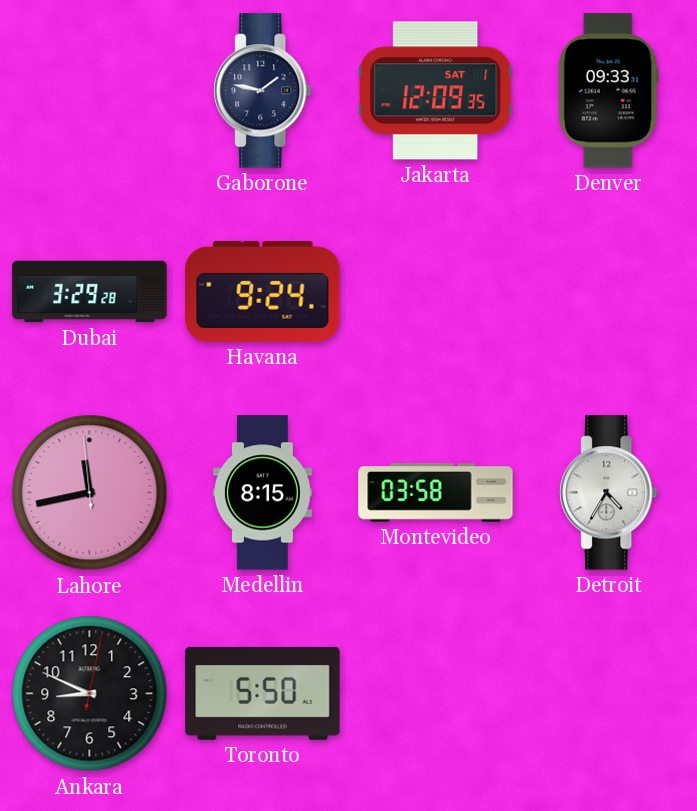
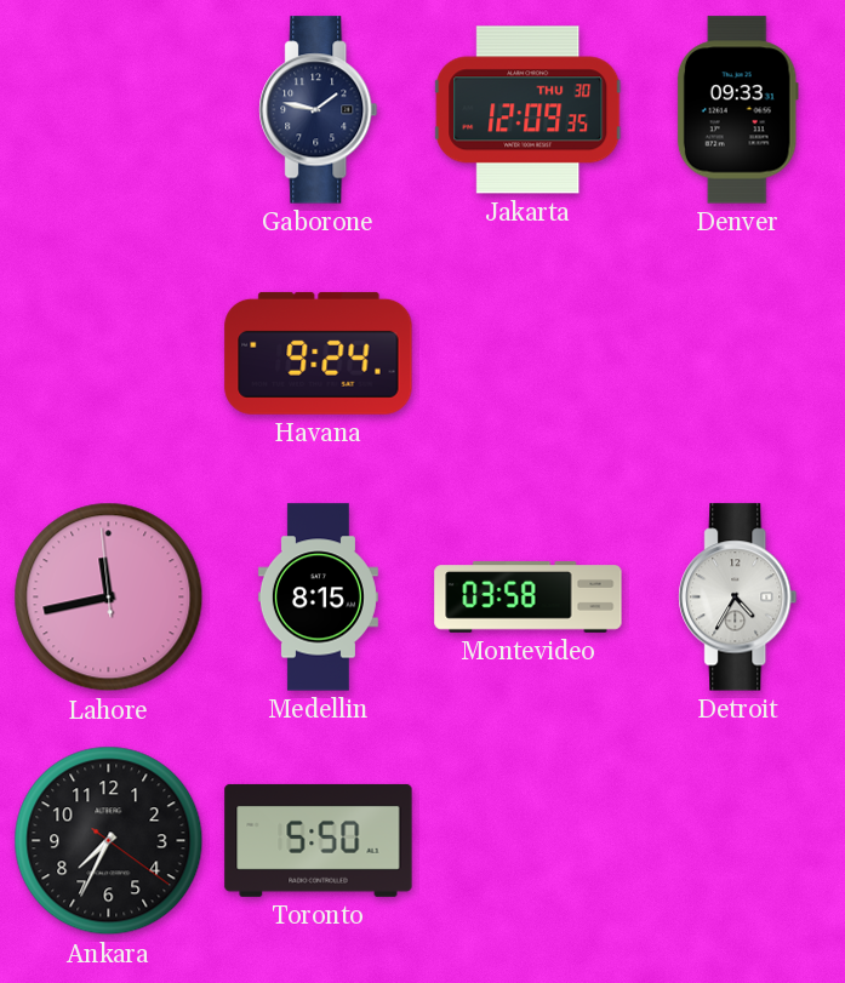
Jakarta date: SAT 1 -> THU 30
Dubai: 3:29 -> none
Ankara: 8:49 -> 7:34
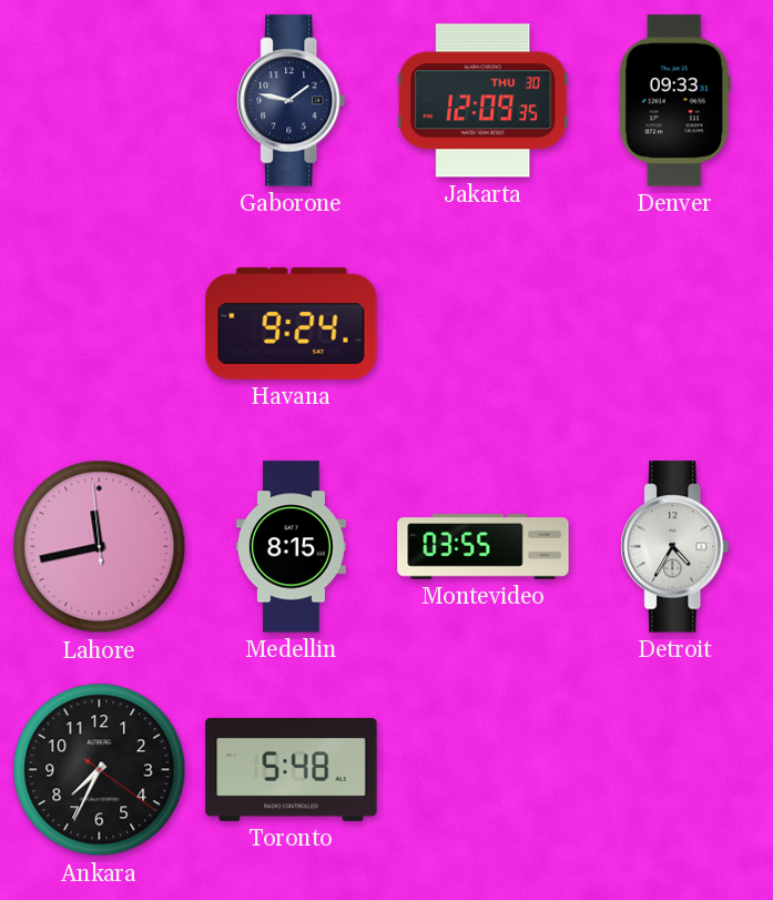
Montevideo: 03:58 -> 03:55
Toronto: 5:50 -> 5:48
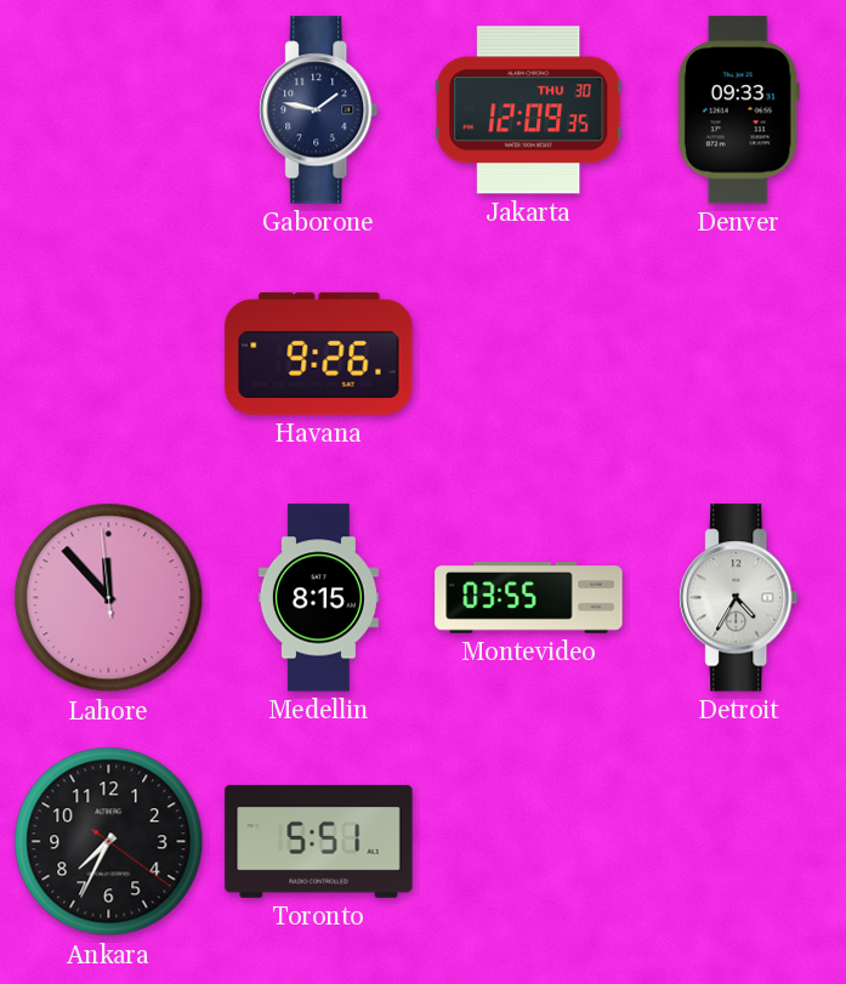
Havana: 9:24 -> 9:26
Lahore: 11:42 -> 11:52
Toronto: 5:48 -> 5:51
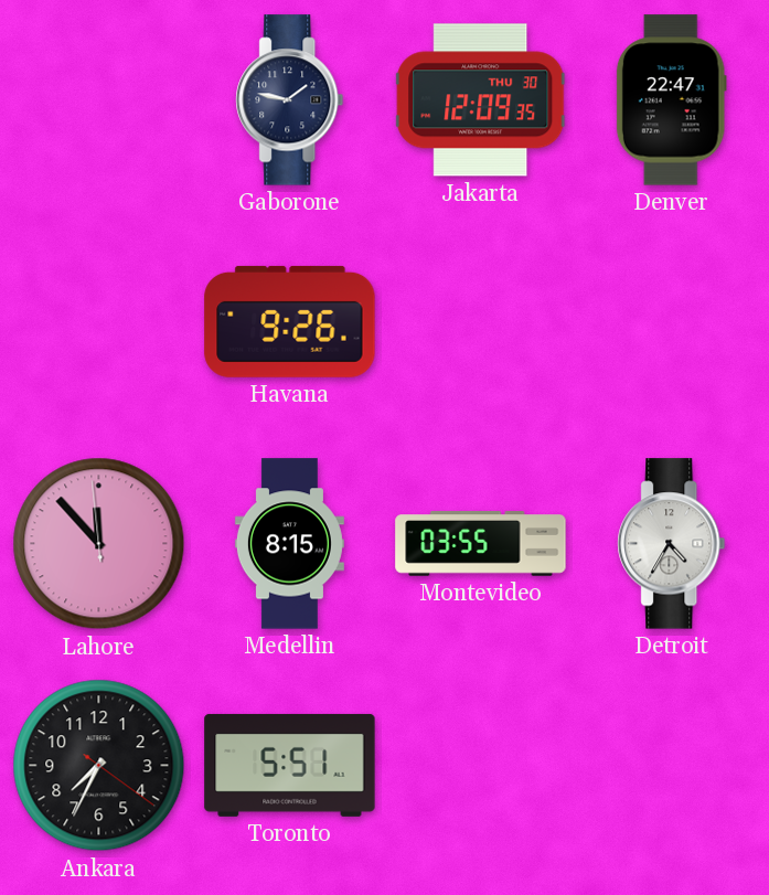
Denver: 09:33 -> 22:47
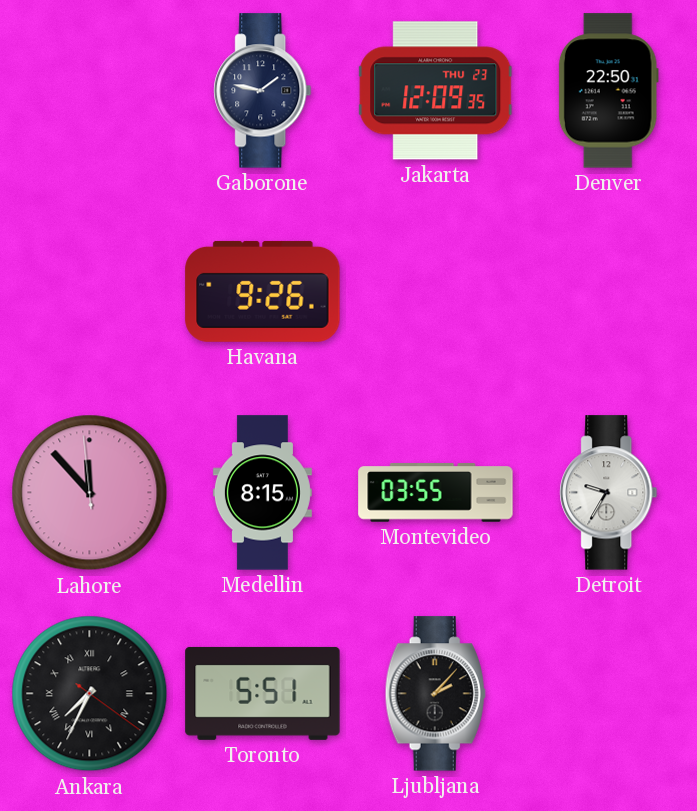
Jakarta date: THU 30 -> THU 23
Denver: 22:47 -> 22:50
Detroit: 4:35 -> 9:35
Ankara numerals: Arabic -> Roman
Ljubljana: none -> 2:07
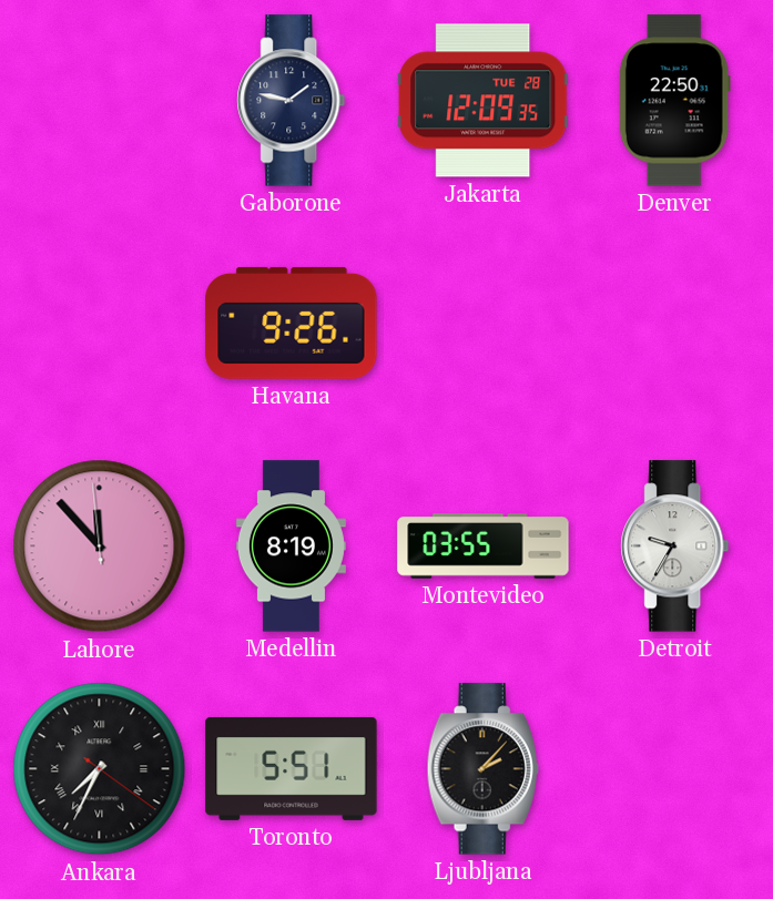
Jakarta date: THU 23 -> TUE 28
Medellin: 8:15 -> 8:19
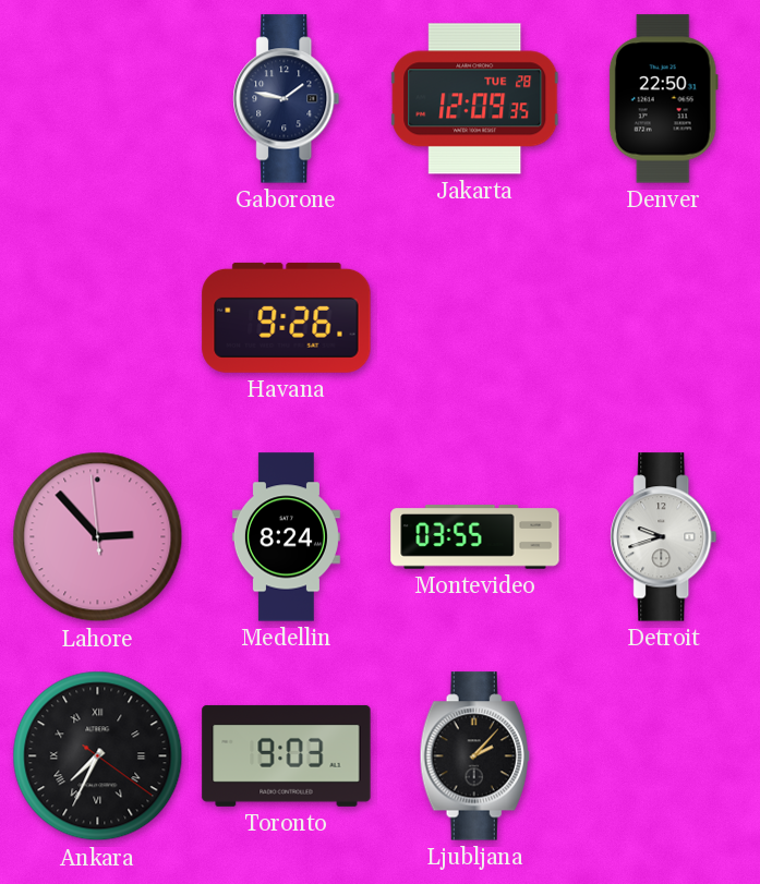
Lahore: 11:52 -> 2:52
Medellin: 8:19 -> 8:24
Detroit: 9:35 -> 9:42
Toronto: 5:51 -> 9:03
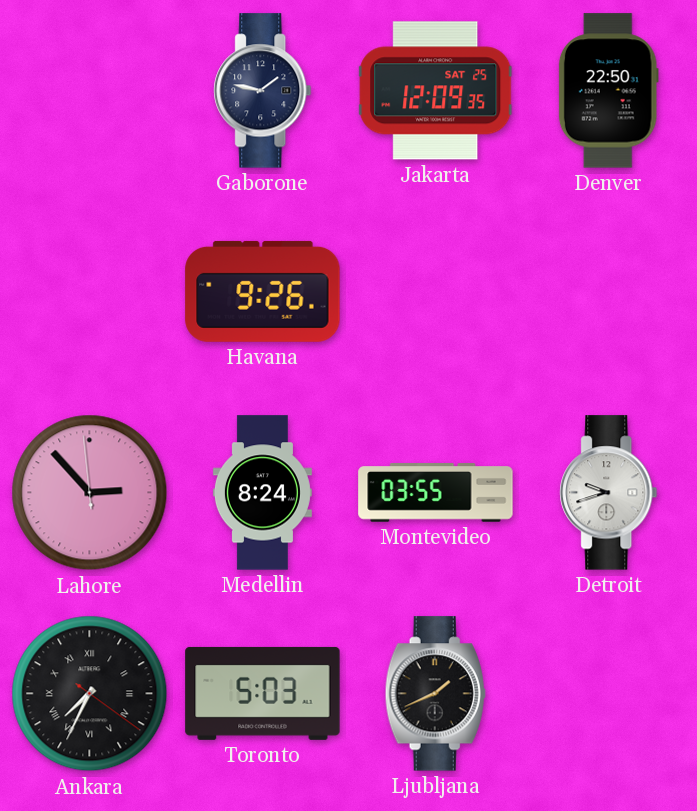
Jakarta date: TUE 28 -> SAT 25
Toronto: 9:03 -> 5:03
Ljubljana: 2:07 -> 1:41
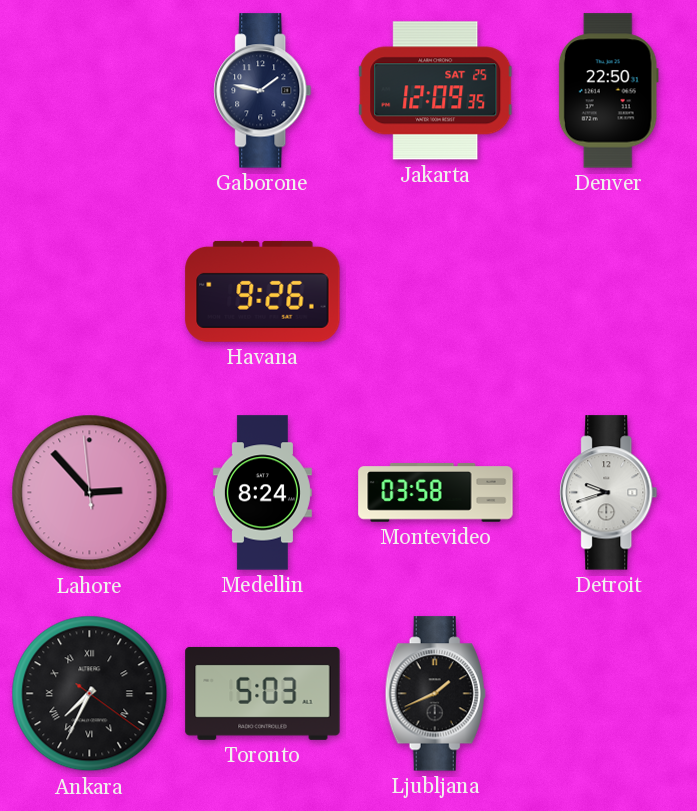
Montevideo: 03:55 -> 03:58
